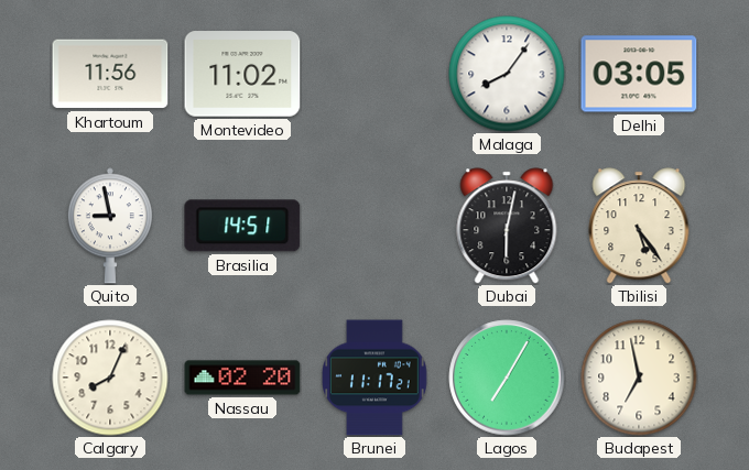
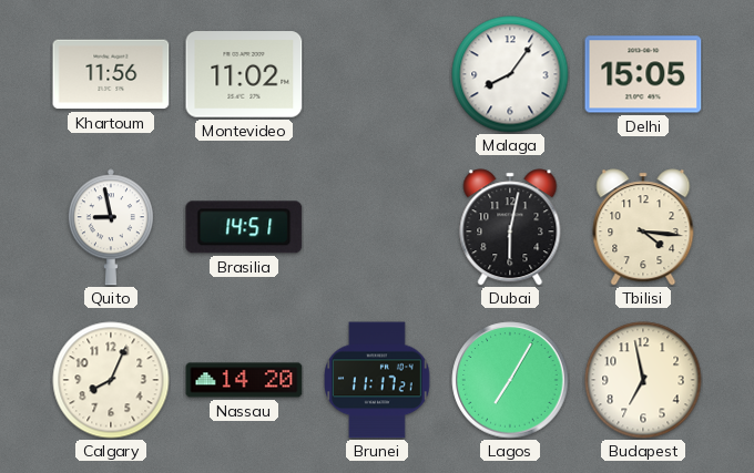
Delhi: 03:05 -> 15:05
Tbilisi: 5:24 -> 4:16
Nassau: 02:20 -> 14:20
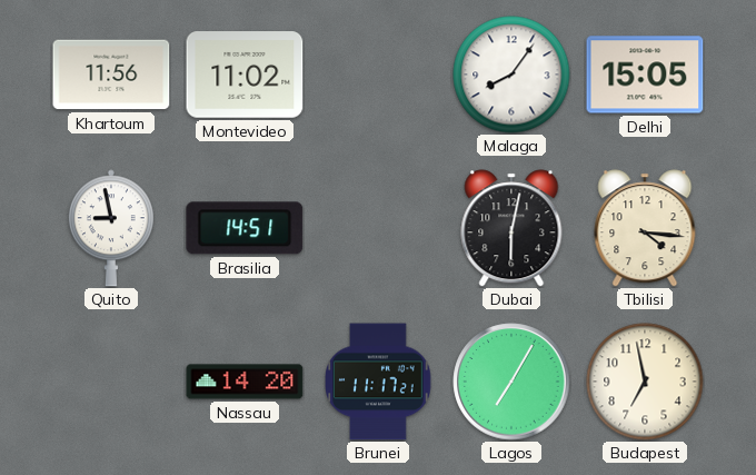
Calgary: 8:04 -> none
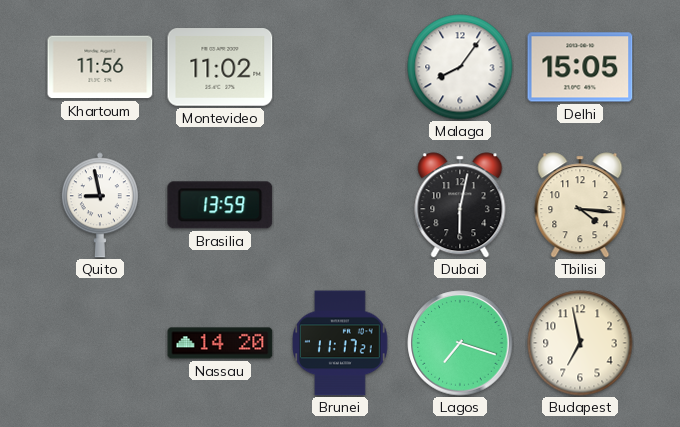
Brasilia: 14:51 -> 13:59
Lagos: 7:05 -> 7:18
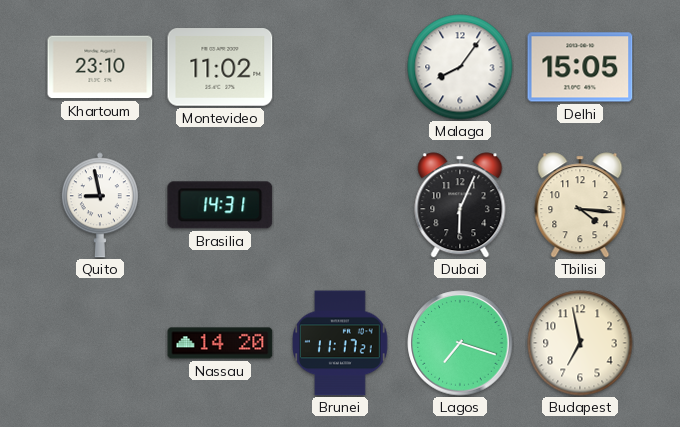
Khartoum: 11:56 -> 23:10
Brasilia: 13:59 -> 14:31
Dubai: 6:02 -> 6:04
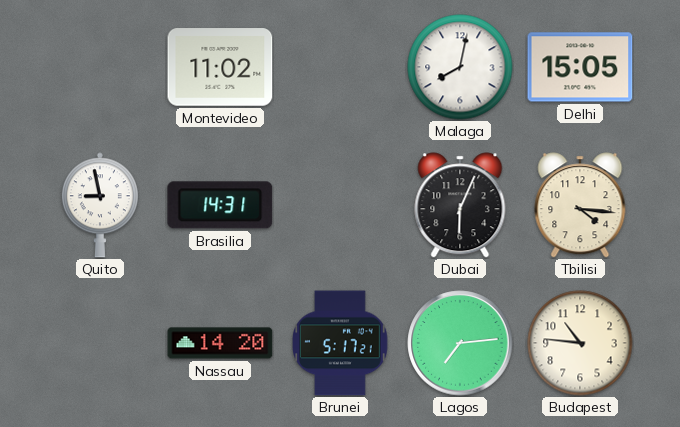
Khartoum: 23:10 -> none
Malaga: 8:06 -> 8:02
Brunei: 11:17 -> 5:17
Lagos: 7:18 -> 7:14
Budapest: 6:58 -> 10:46
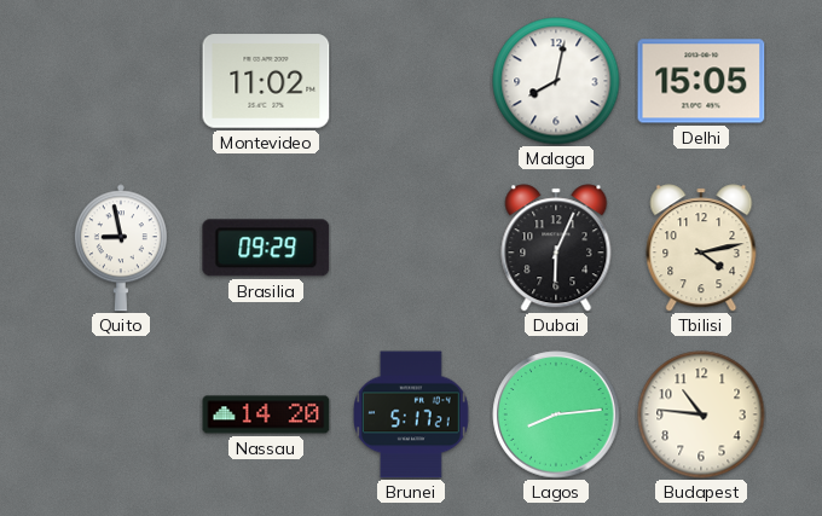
Brasilia: 14:31 -> 09:29
Tbilisi: 4:16 -> 4:13
Lagos: 7:14 -> 8:14
